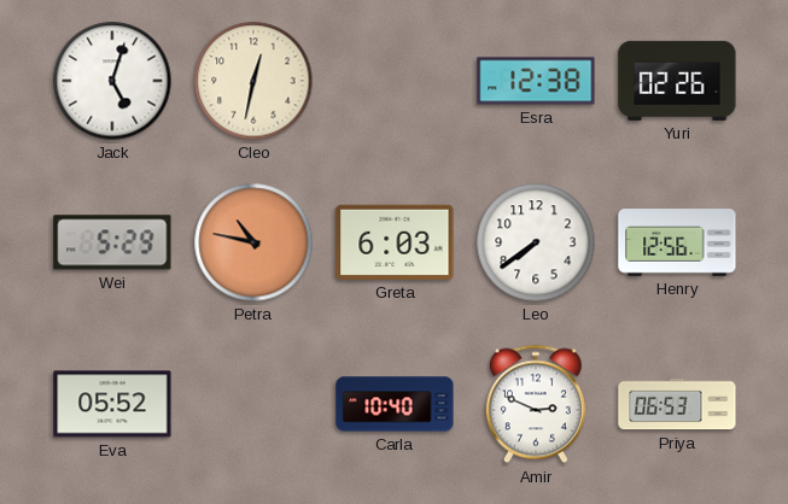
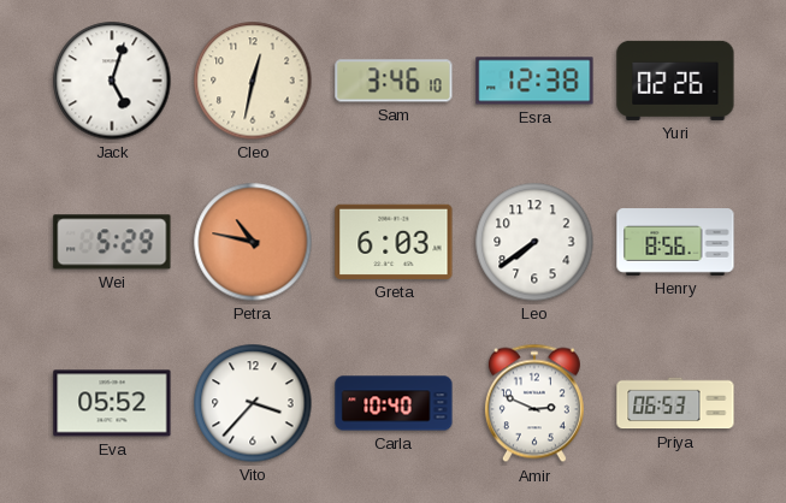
Sam: none -> 3:46
Henry: 12:56 -> 8:56
Vito: none -> 3:37
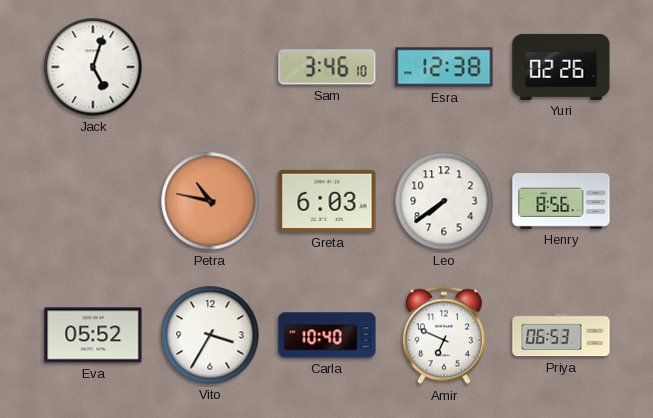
Cleo: 12:32 -> none
Wei: 5:29 -> none
Vito: 3:37 -> 3:35
Amir: 2:49 -> 6:49
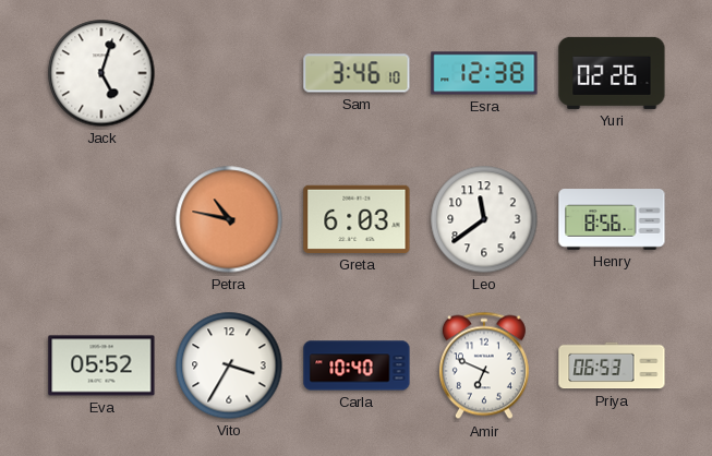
Leo: 7:39 -> 11:39
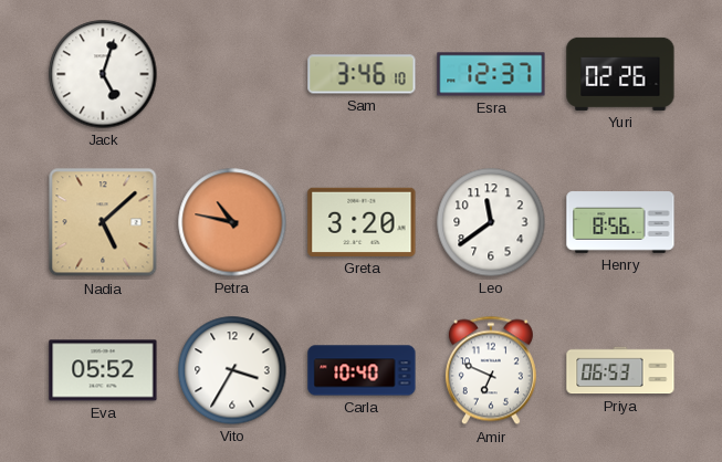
Esra: 12:38 -> 12:37
Nadia: none -> 5:08
Greta: 6:03 -> 3:20
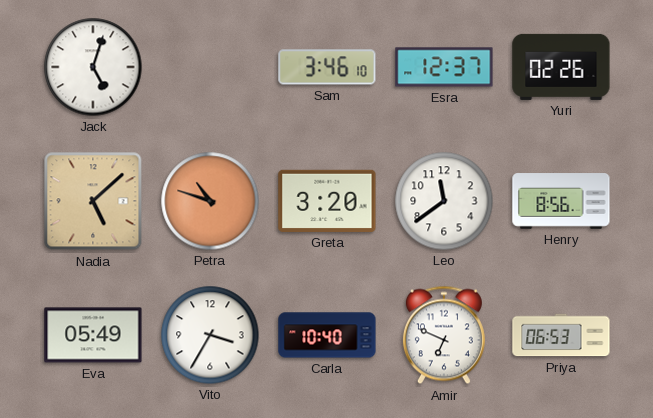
Petra: 10:47 -> 10:48
Eva: 05:52 -> 05:49
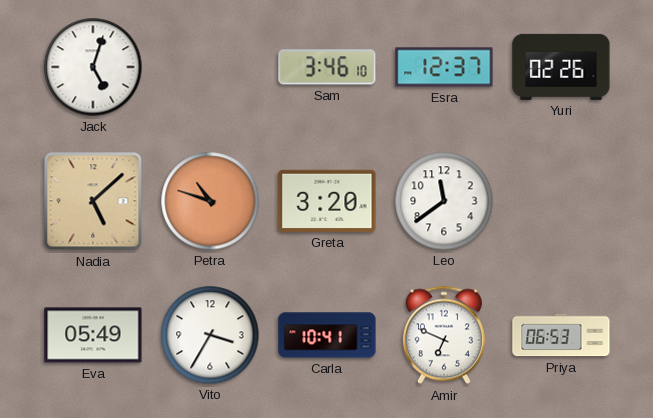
Henry: 8:56 -> none
Carla: 10:40 -> 10:41
